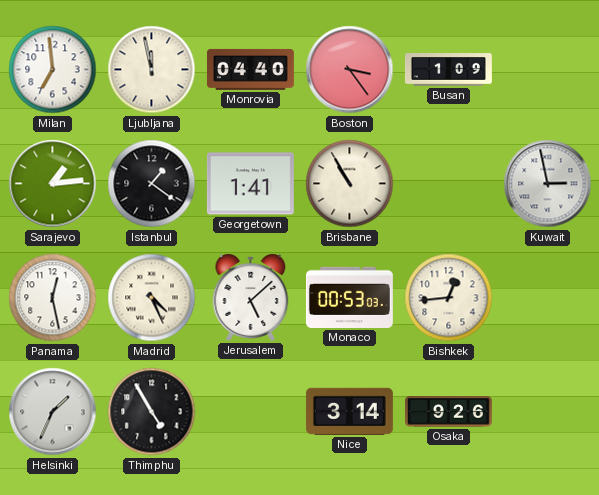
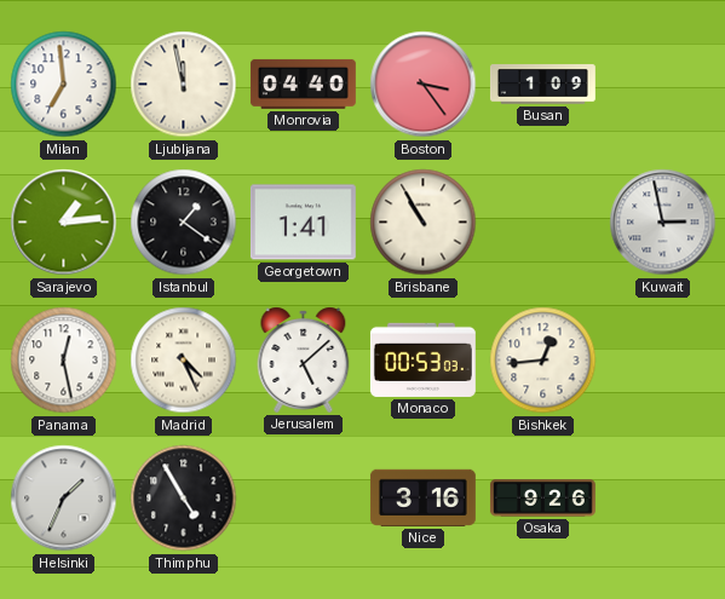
Nice: 3:14 -> 3:16
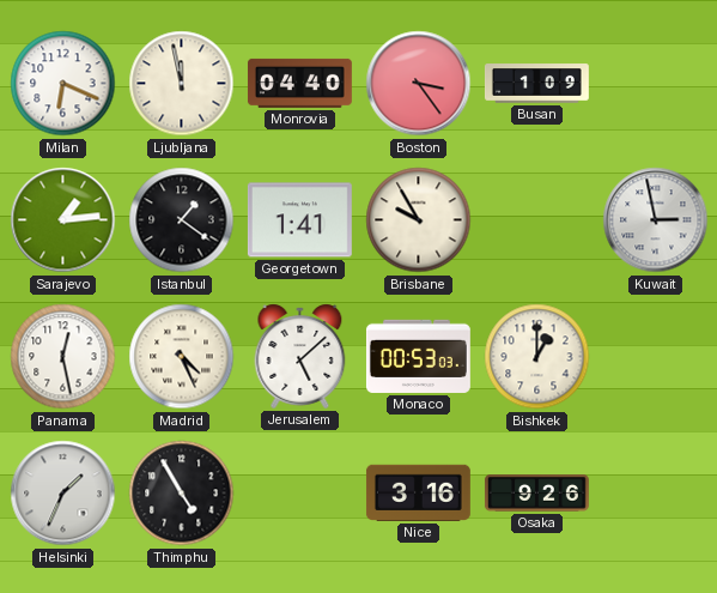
Milan: 6:59 -> 6:19
Brisbane: 10:55 -> 9:55
Bishkek: 12:44 -> 1:00
